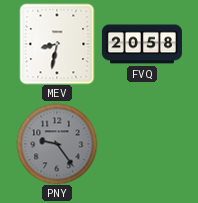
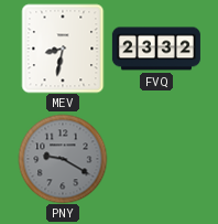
FVQ: 20:58 -> 23:32
PNY: 9:24 -> 9:20
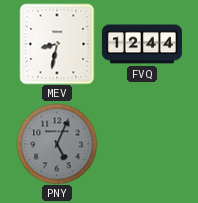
FVQ: 23:32 -> 12:44
PNY: 9:20 -> 5:04
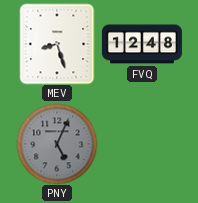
MEV: 8:32 -> 8:27
FVQ: 12:44 -> 12:48
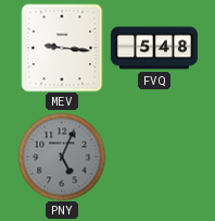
MEV: 8:27 -> 9:16
FVQ: 12:48 -> 5:48
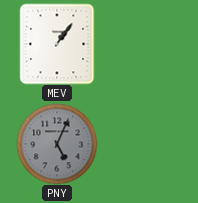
MEV: 9:16 -> 1:06
FVQ: 5:48 -> none
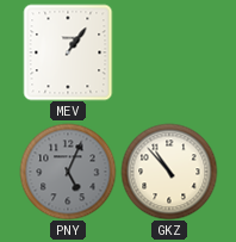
GKZ: none -> 10:53
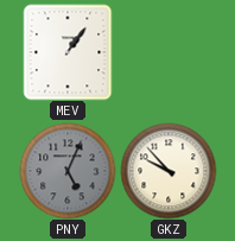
GKZ: 10:53 -> 9:53
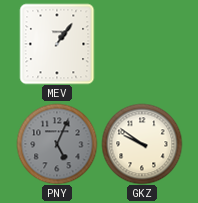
GKZ: 9:53 -> 9:51
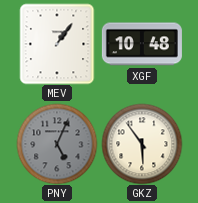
XGF: none -> 10:48
GKZ: 9:51 -> 5:54
